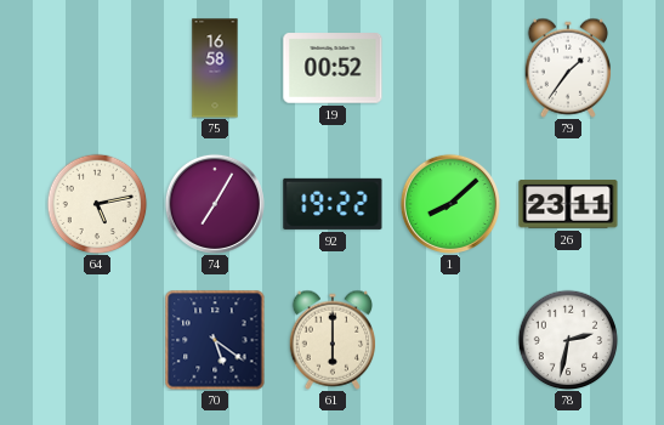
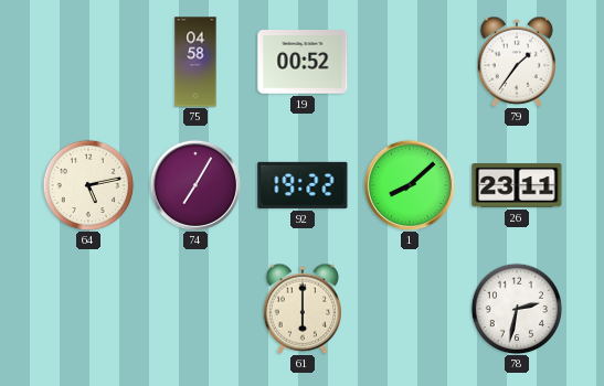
75: 16:58 -> 04:58
70: 5:21 -> none
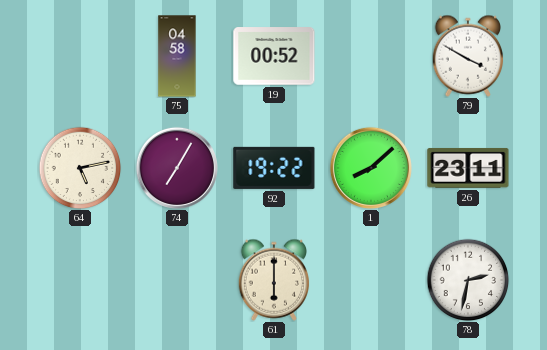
79: 1:36 -> 3:50
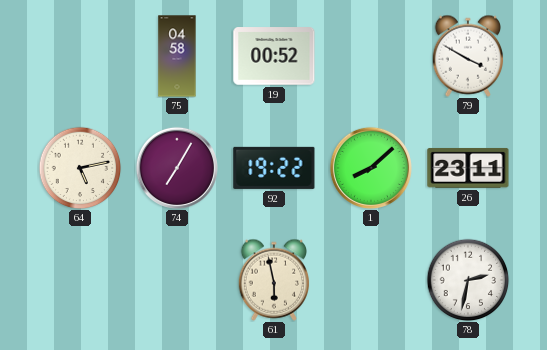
61: 6:00 -> 5:58
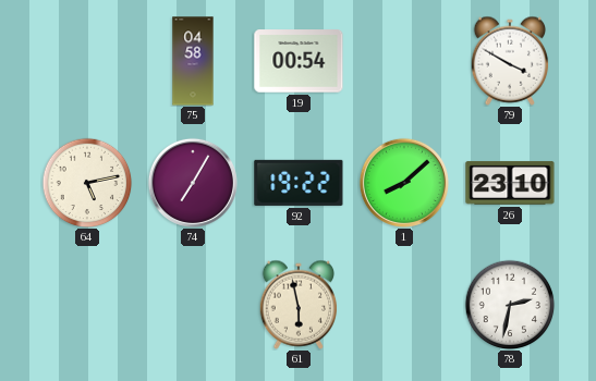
19: 00:52 -> 00:54
26: 23:11 -> 23:10
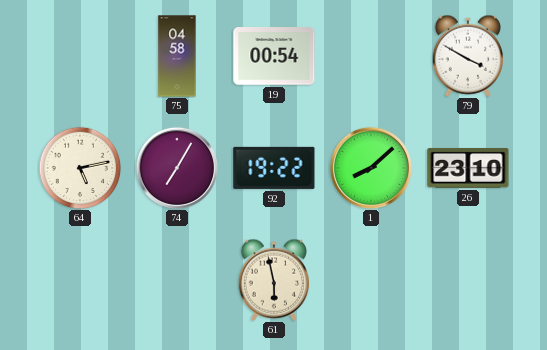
78: 2:32 -> none
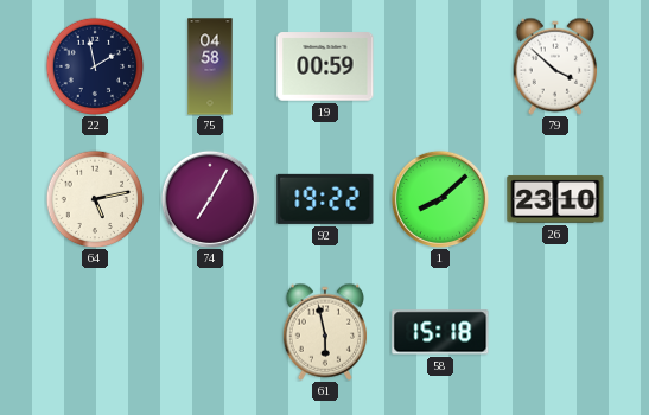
22: none -> 1:58
19: 00:54 -> 00:59
79: 3:50 -> 3:52
58: none -> 15:18
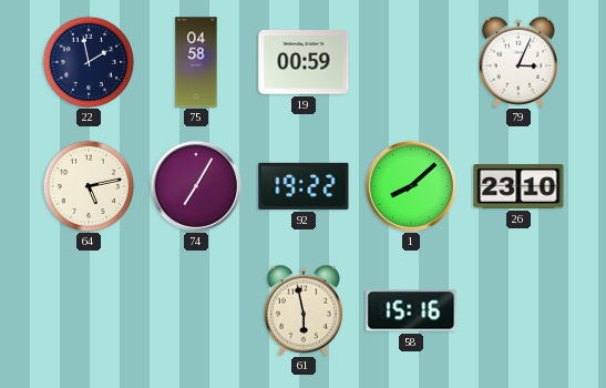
79: 3:52 -> 3:04
58: 15:18 -> 15:16
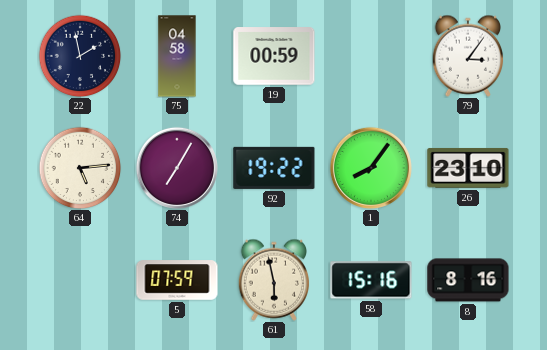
79: 3:04 -> 3:06
64: 5:13 -> 5:14
1: 8:08 -> 8:06
5: none -> 07:59
8: none -> 8:16
